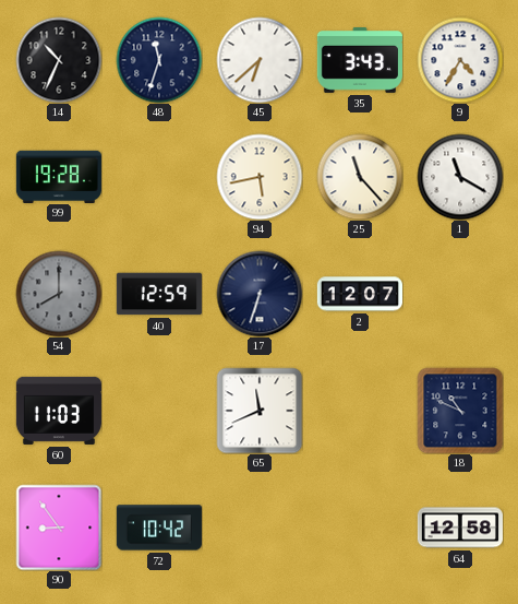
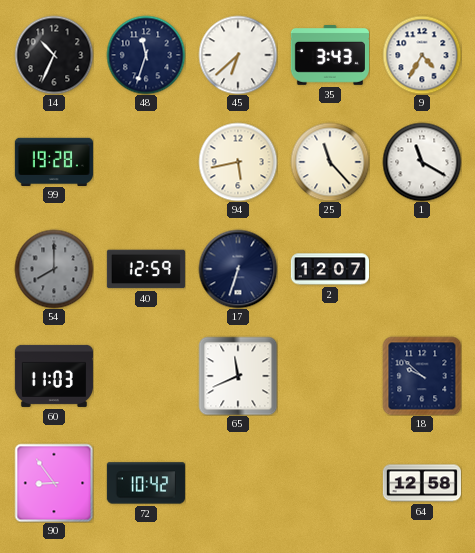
18: 10:49 -> 9:52
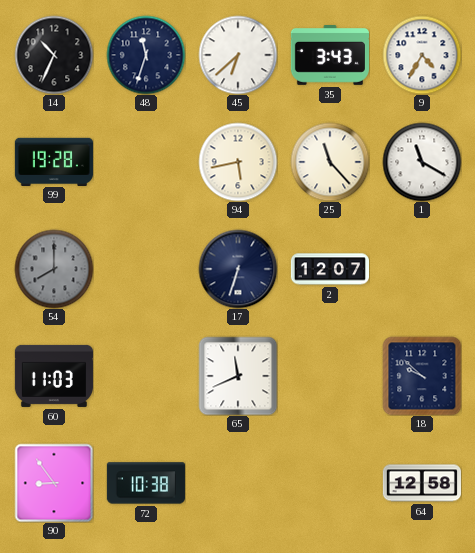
40: 12:59 -> none
72: 10:42 -> 10:38
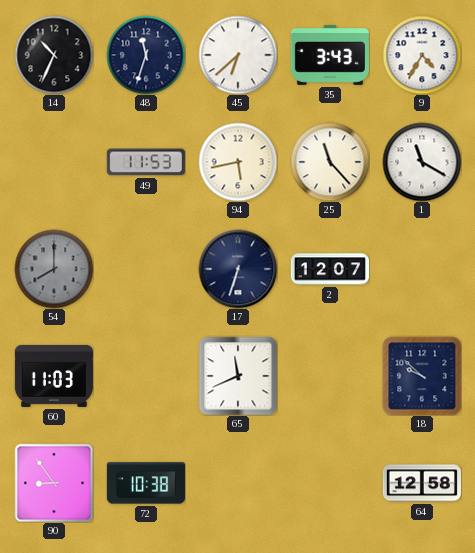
99: 19:28 -> none
49: none -> 11:53
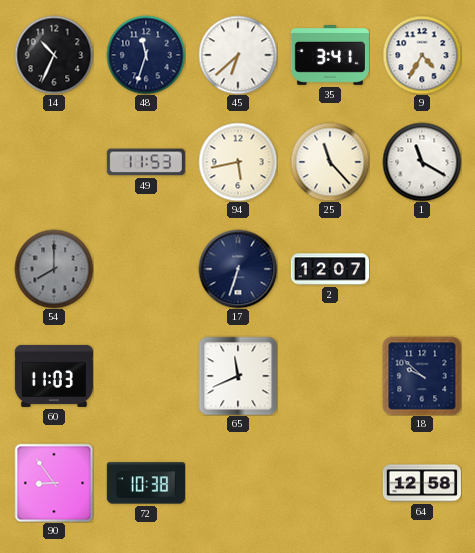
35: 3:43 -> 3:41
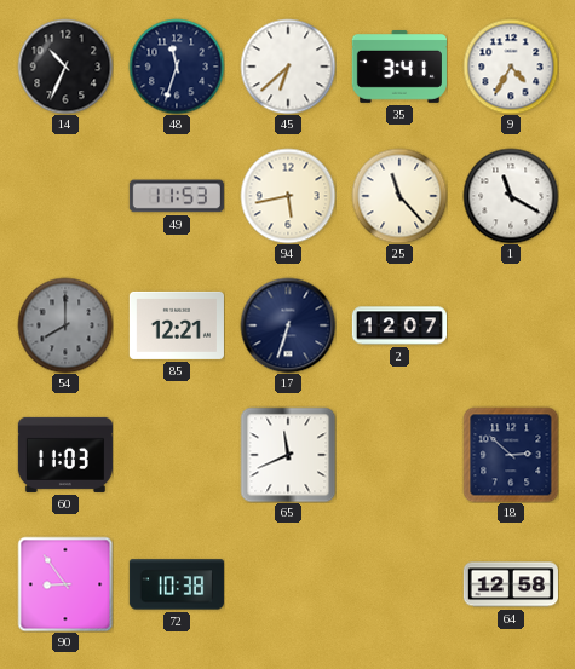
85: none -> 12:21
18: 9:52 -> 2:52
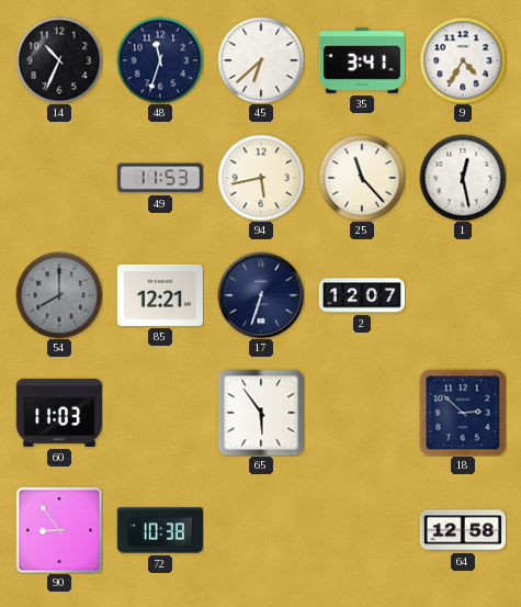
1: 11:20 -> 12:28
65: 11:41 -> 5:54
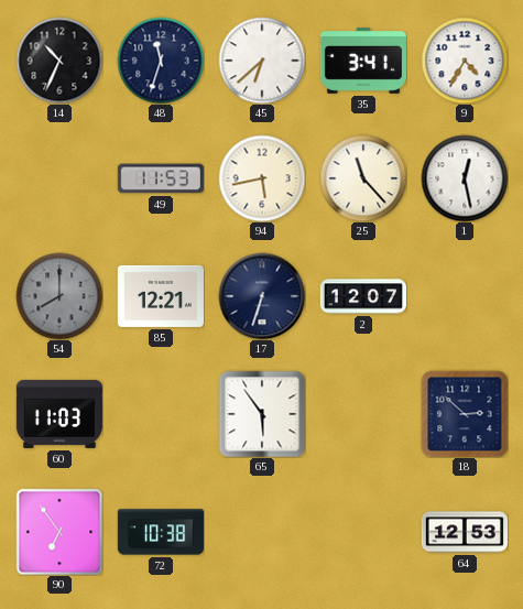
90: 8:54 -> 6:54
64: 12:58 -> 12:53
